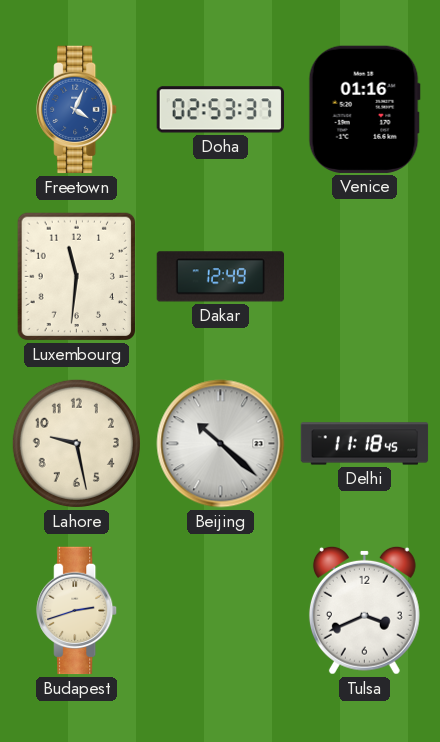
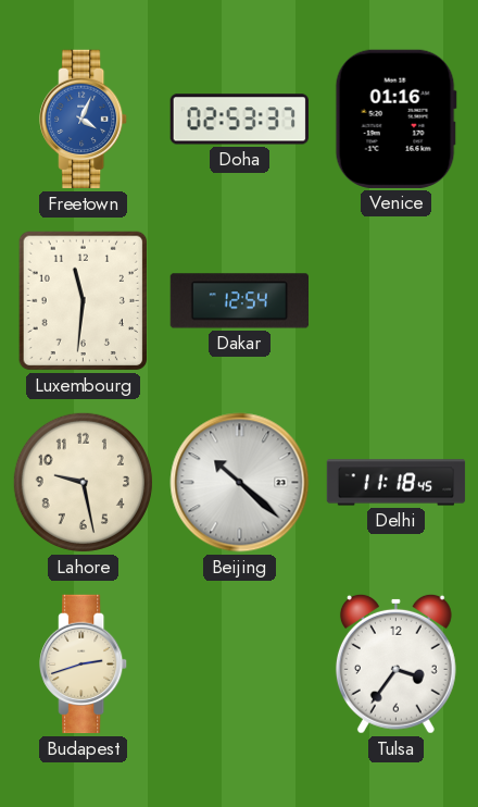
Dakar: 12:49 -> 12:54
Tulsa: 3:41 -> 3:36
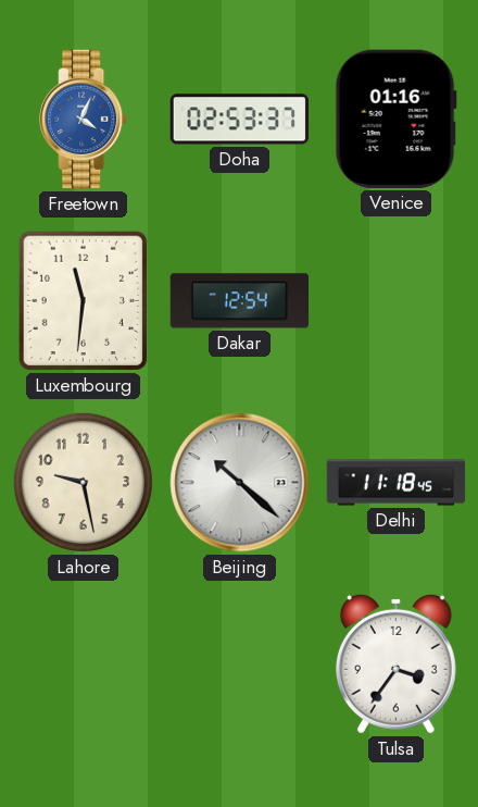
Budapest: 2:42 -> none
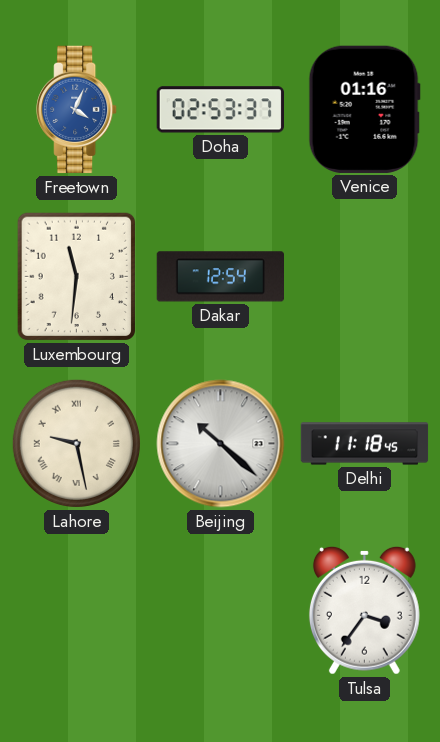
Lahore numerals: Arabic -> Roman
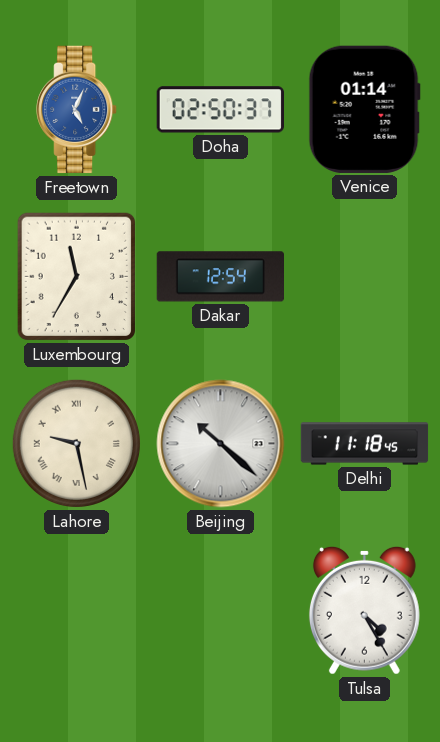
Freetown: 4:04 -> 5:04
Doha: 02:53 -> 02:50
Venice: 01:16 -> 01:14
Luxembourg: 11:31 -> 11:35
Tulsa: 3:36 -> 4:25
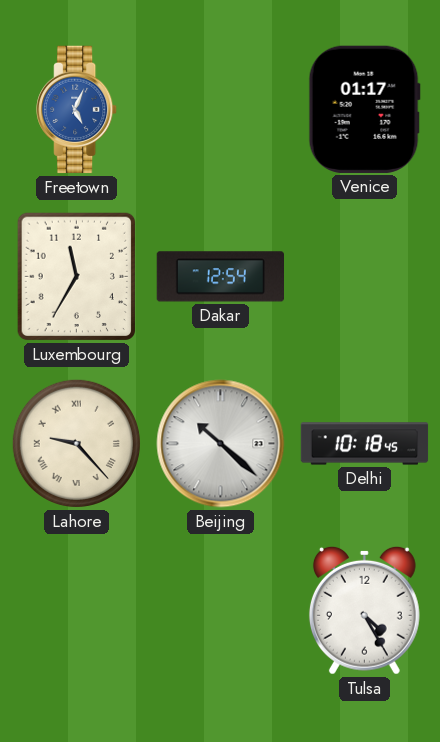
Doha: 02:50 -> none
Venice: 01:14 -> 01:17
Lahore: 9:28 -> 9:23
Delhi: 11:18 -> 10:18
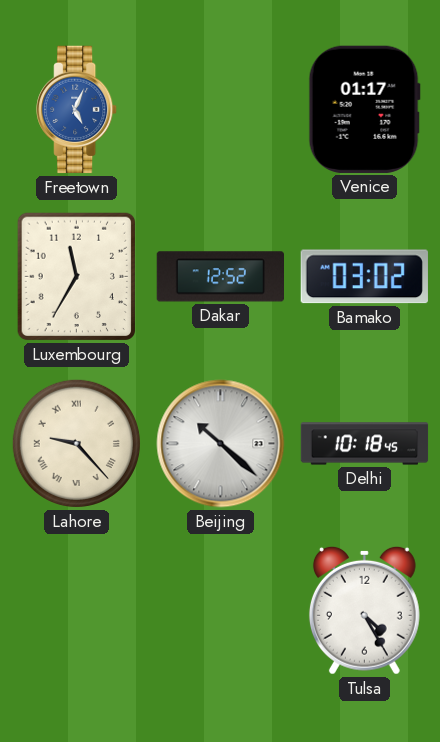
Dakar: 12:54 -> 12:52
Bamako: none -> 03:02
